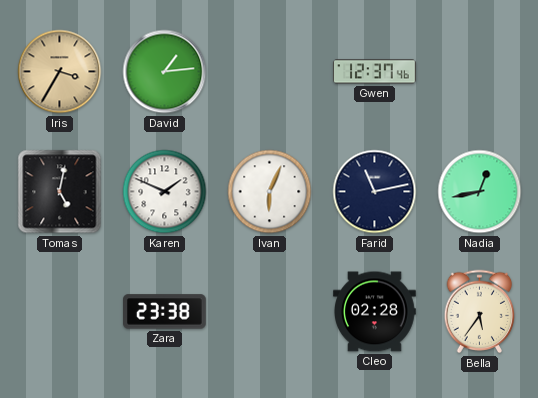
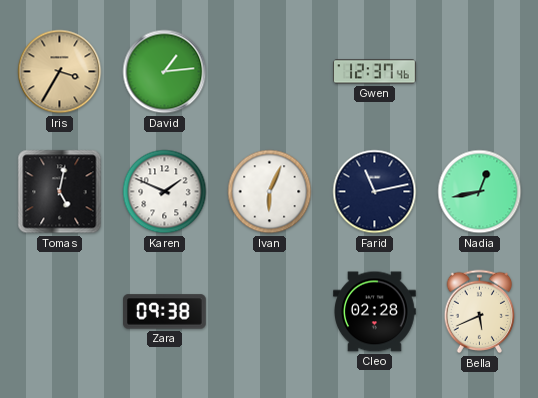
Zara: 23:38 -> 09:38
Bella: 5:36 -> 5:41
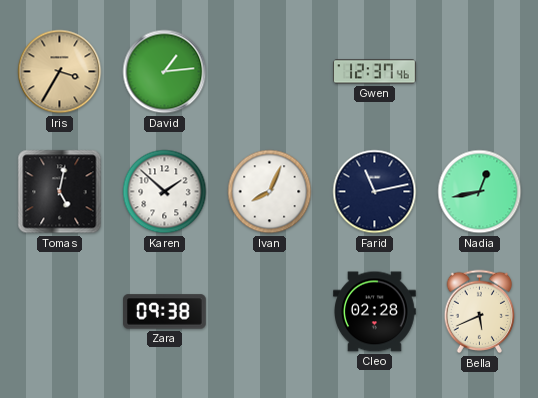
Karen: 1:49 -> 1:52
Ivan: 6:04 -> 8:04
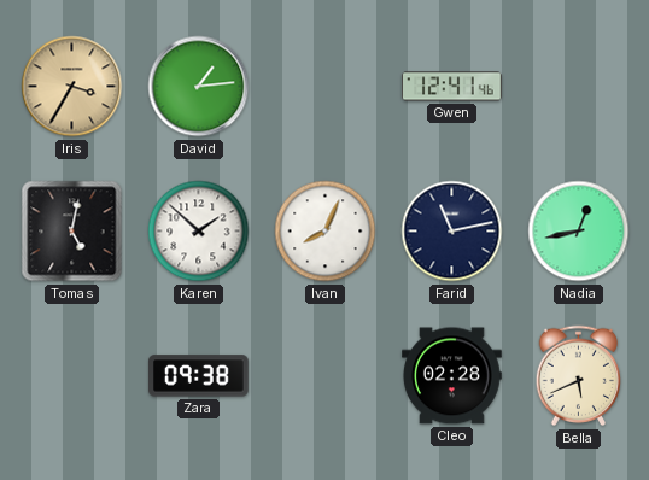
Gwen: 12:37 -> 12:41
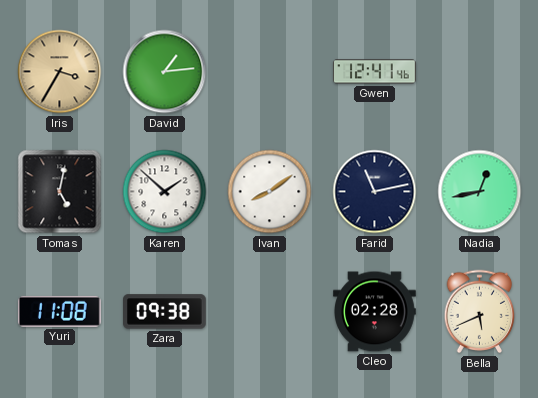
Ivan: 8:04 -> 8:09
Yuri: none -> 11:08
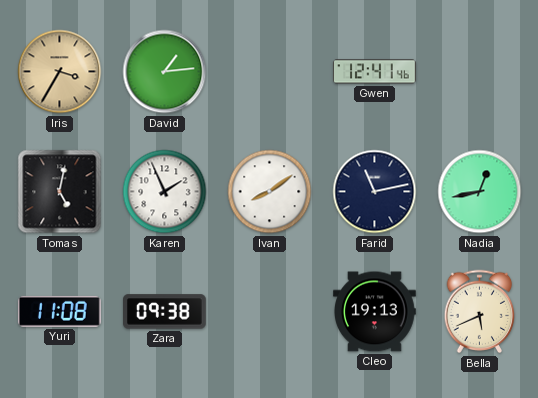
Karen: 1:52 -> 1:56
Cleo: 02:28 -> 19:13
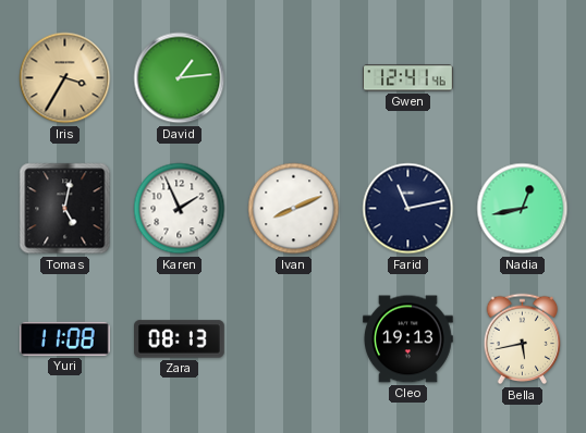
Ivan: 8:09 -> 8:11
Zara: 09:38 -> 08:13
Bella: 5:41 -> 5:43
